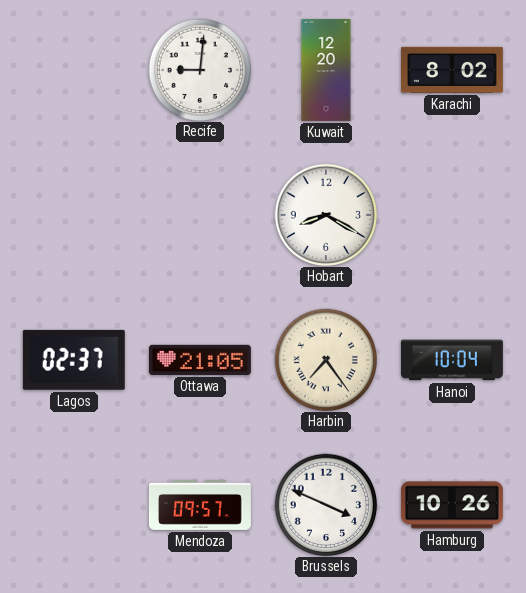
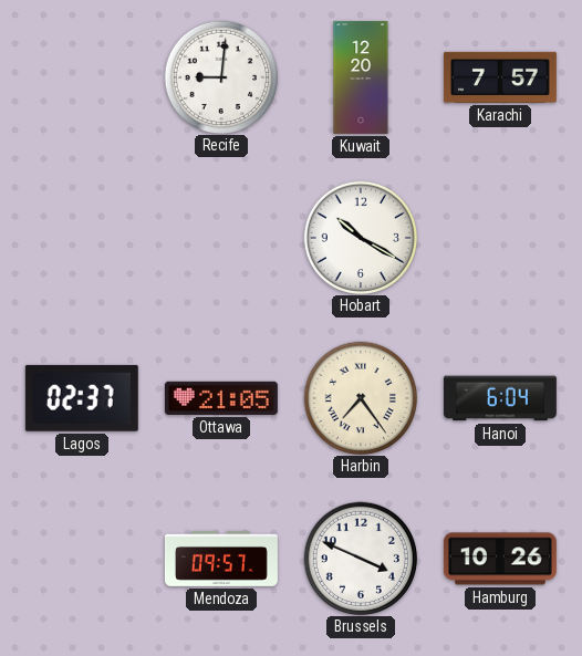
Karachi: 8:02 -> 7:57
Hobart: 8:20 -> 10:20
Hanoi: 10:04 -> 6:04
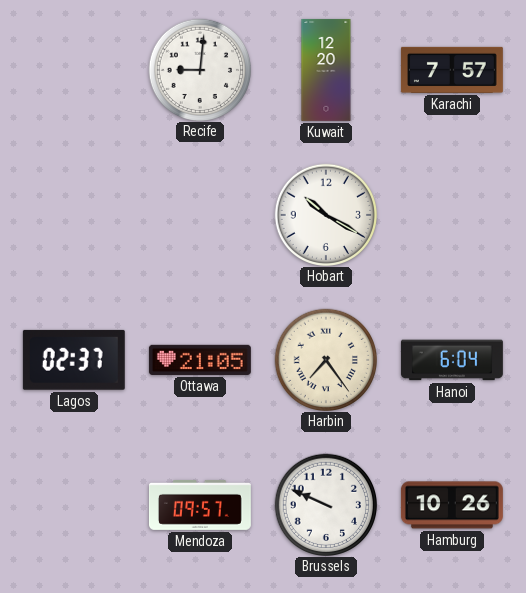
Brussels: 3:49 -> 9:49
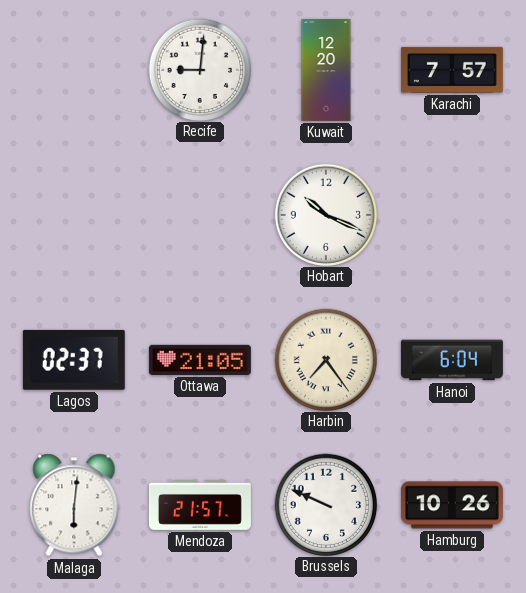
Hobart: 10:20 -> 10:19
Malaga: none -> 6:01
Mendoza: 09:57 -> 21:57
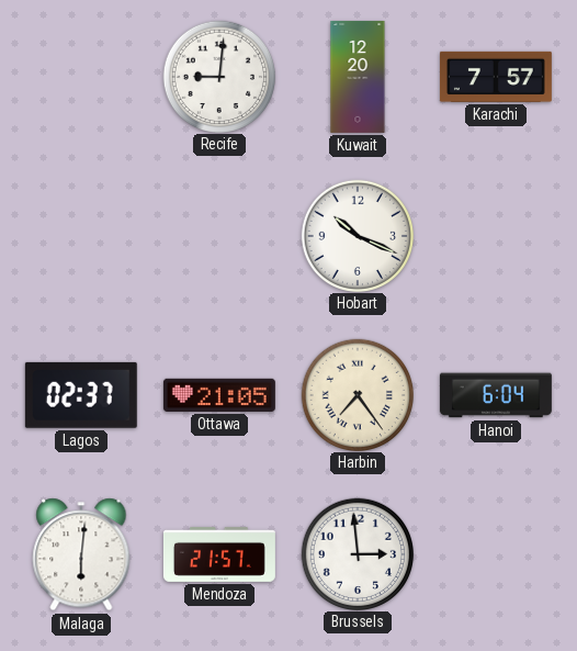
Brussels: 9:49 -> 2:59
Hamburg: 10:26 -> none
